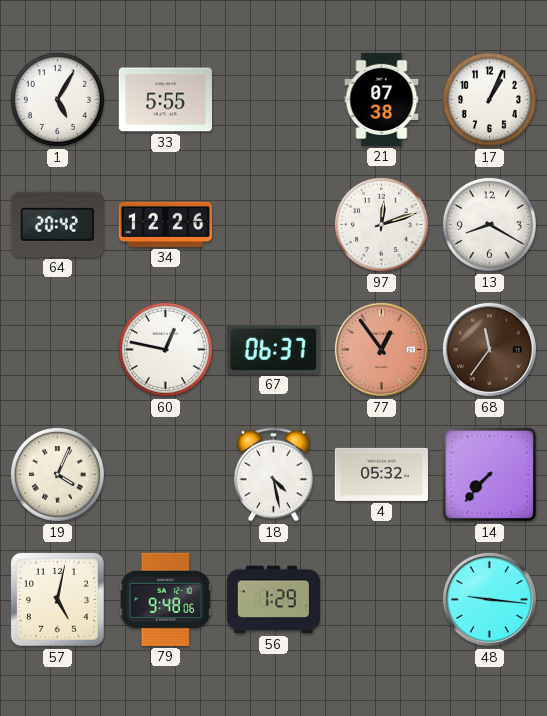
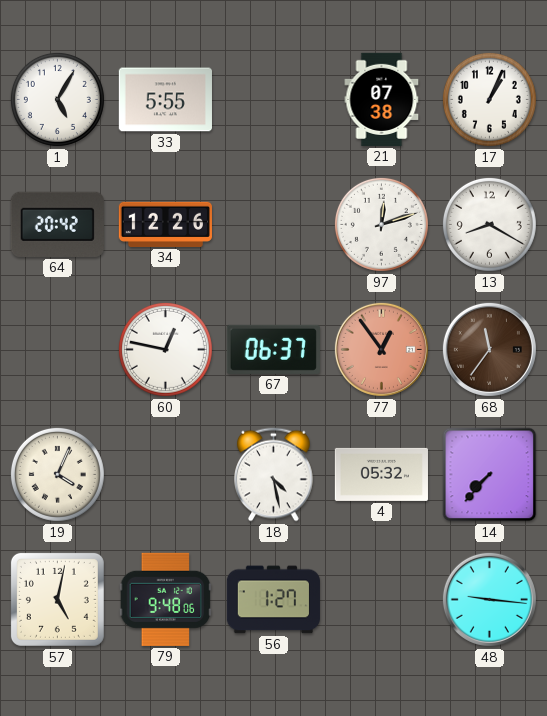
56: 1:29 -> 1:27
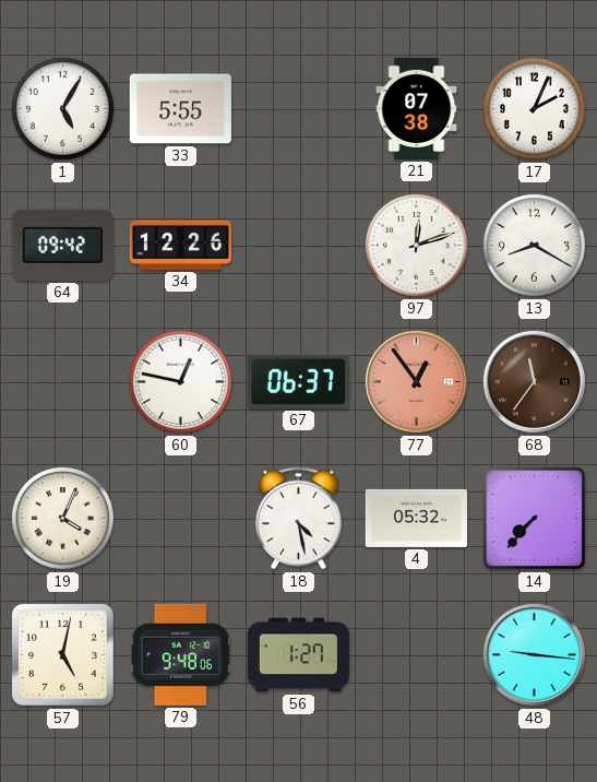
17: 1:04 -> 2:04
64: 20:42 -> 09:42
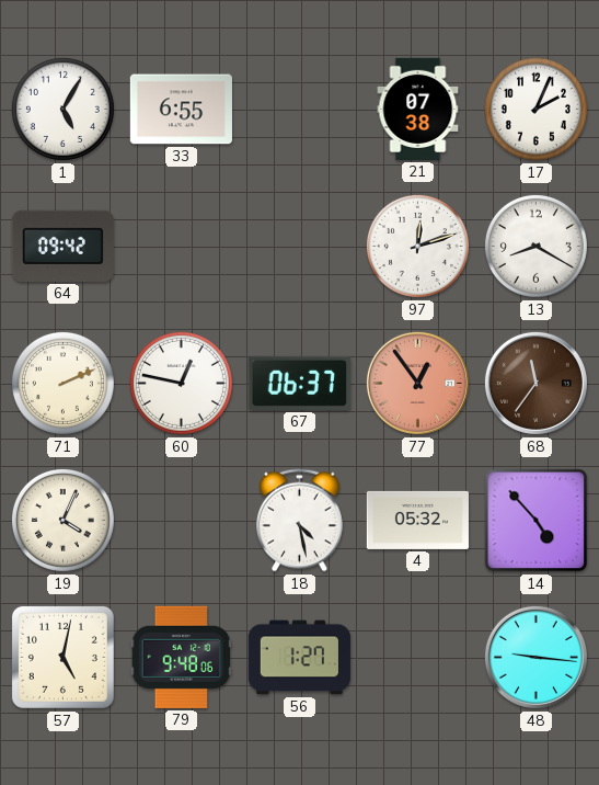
33: 5:55 -> 6:55
34: 12:26 -> none
71: none -> 2:11
14: 7:37 -> 4:53
